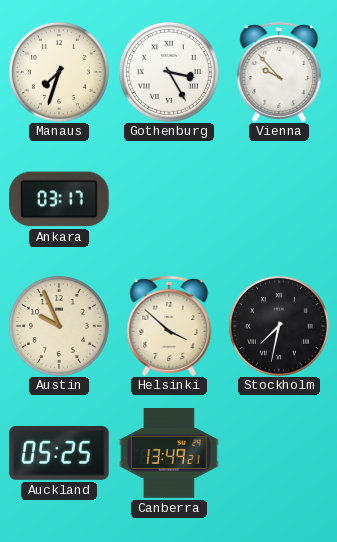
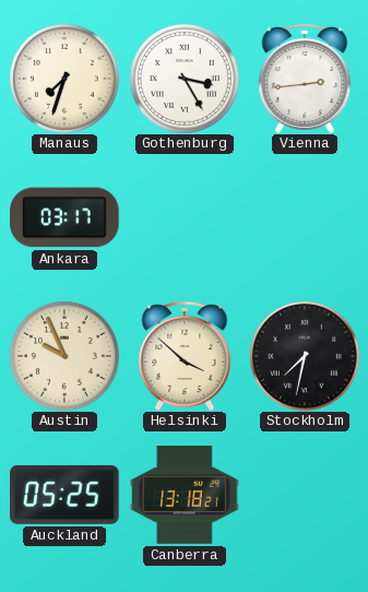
Vienna: 9:53 -> 2:44
Canberra: 13:49 -> 13:18
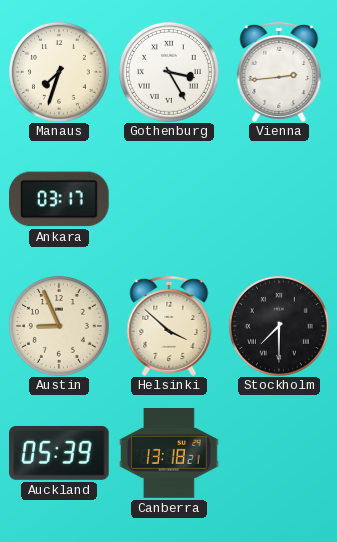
Austin: 9:56 -> 8:56
Stockholm: 7:32 -> 7:30
Auckland: 05:25 -> 05:39
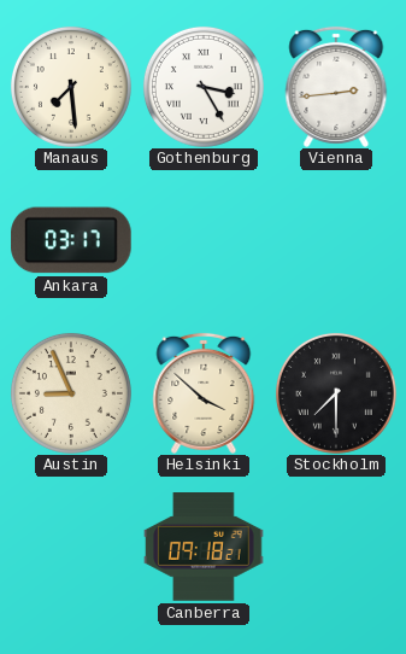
Manaus: 7:33 -> 7:29
Auckland: 05:39 -> none
Canberra: 13:18 -> 09:18
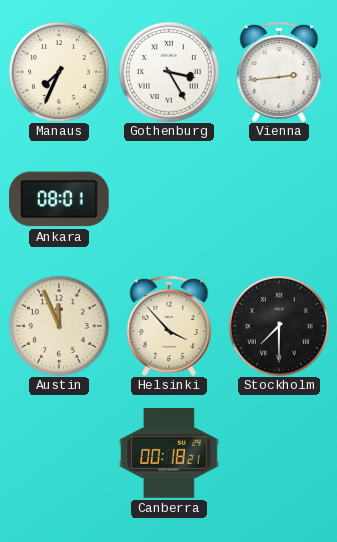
Manaus: 7:29 -> 7:34
Ankara: 03:17 -> 08:01
Austin: 8:56 -> 11:56
Helsinki: 3:52 -> 3:53
Canberra: 09:18 -> 00:18
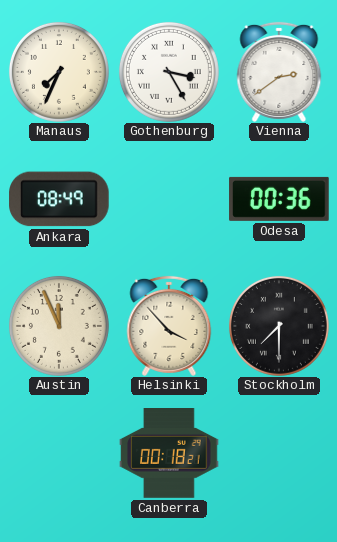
Vienna: 2:44 -> 2:39
Ankara: 08:01 -> 08:49
Odesa: none -> 00:36
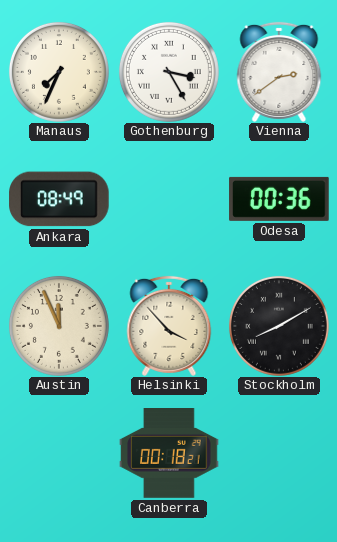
Stockholm: 7:30 -> 8:10
